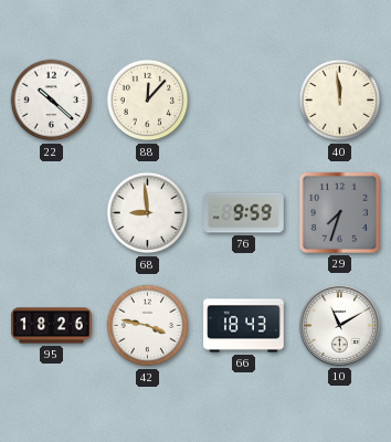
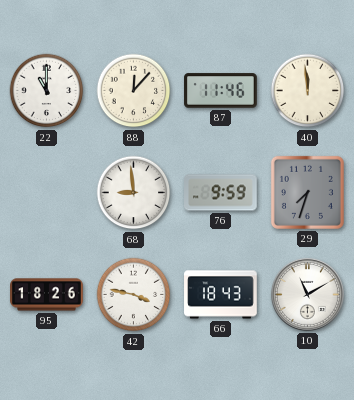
22: 10:22 -> 11:00
87: none -> 11:46
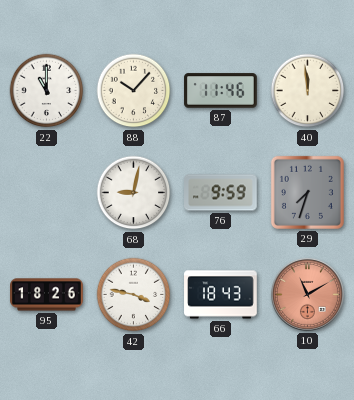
88: 12:07 -> 10:07
68: 8:59 -> 9:02
10 dial: white -> salmon
